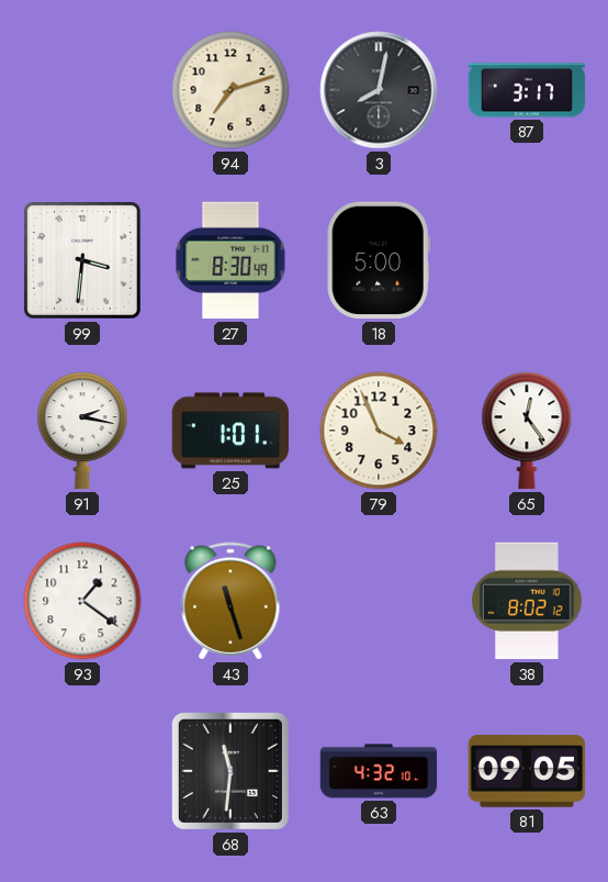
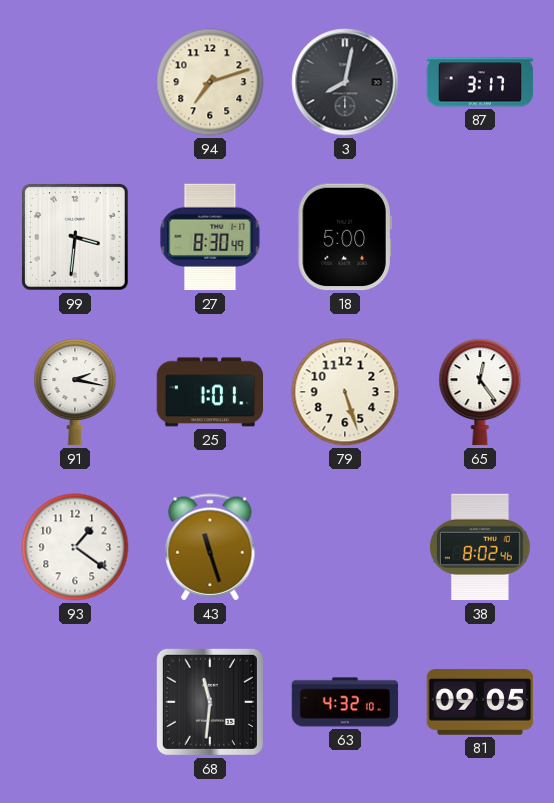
79: 3:56 -> 5:27
38: 8:02:12 -> 8:02:46
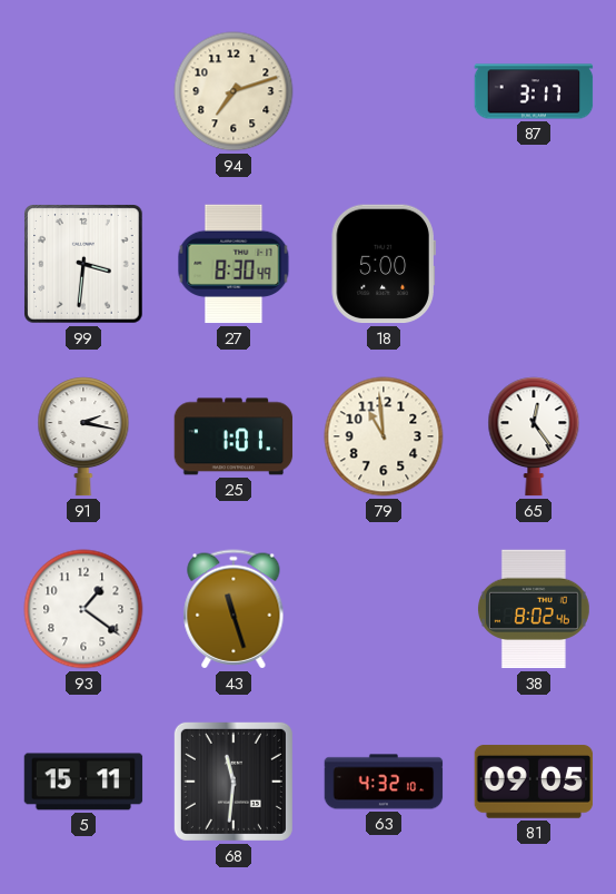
3: 8:02 -> none
79: 5:27 -> 10:59
5: none -> 15:11
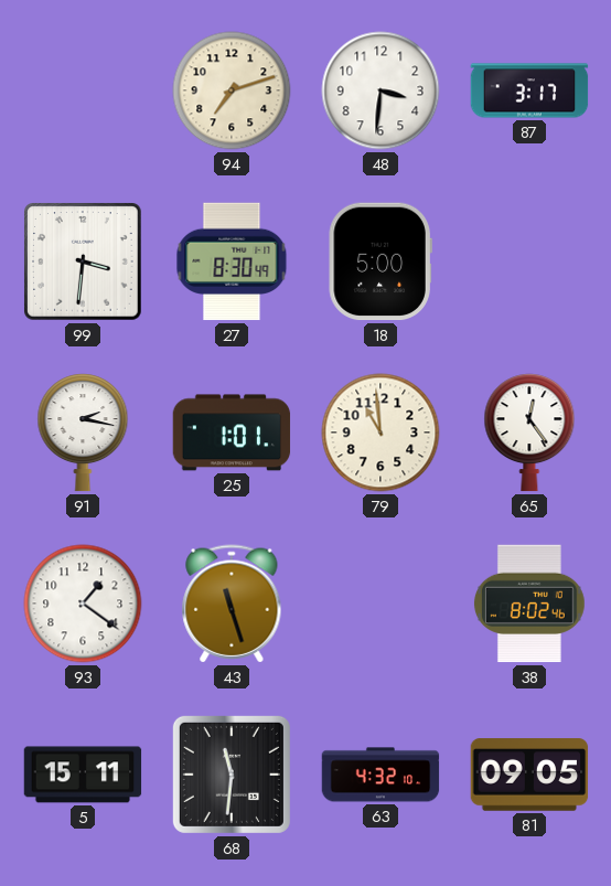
48: none -> 3:31
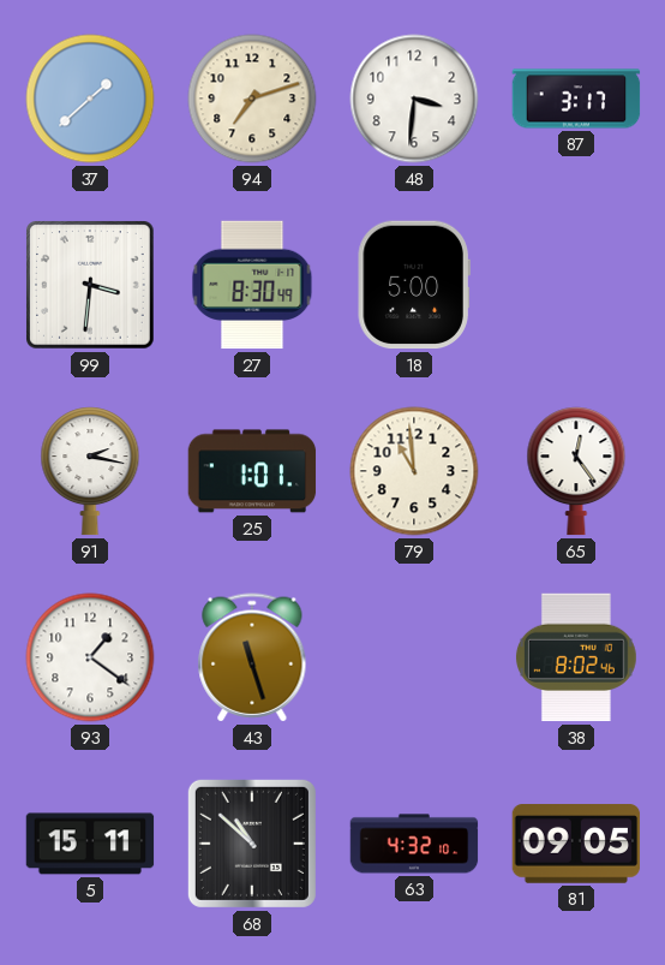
37: none -> 1:38
68: 11:31 -> 10:52
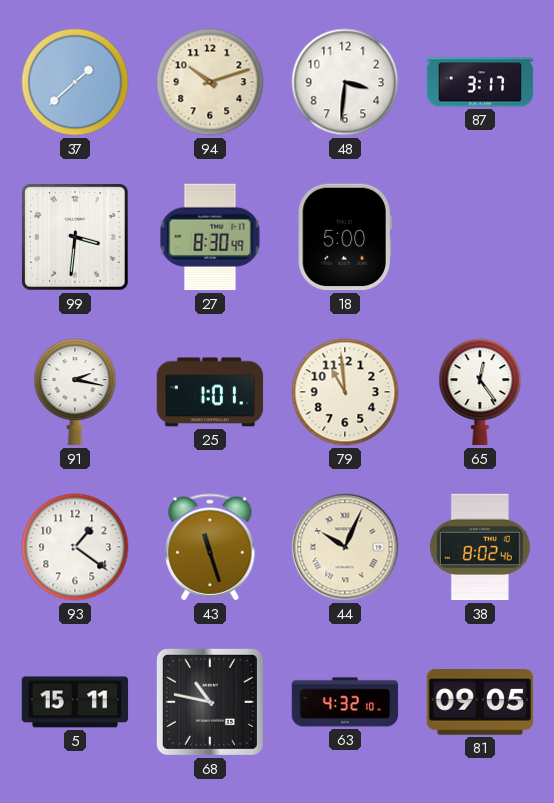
94: 7:12 -> 10:12
44: none -> 10:04
68: 10:52 -> 10:47
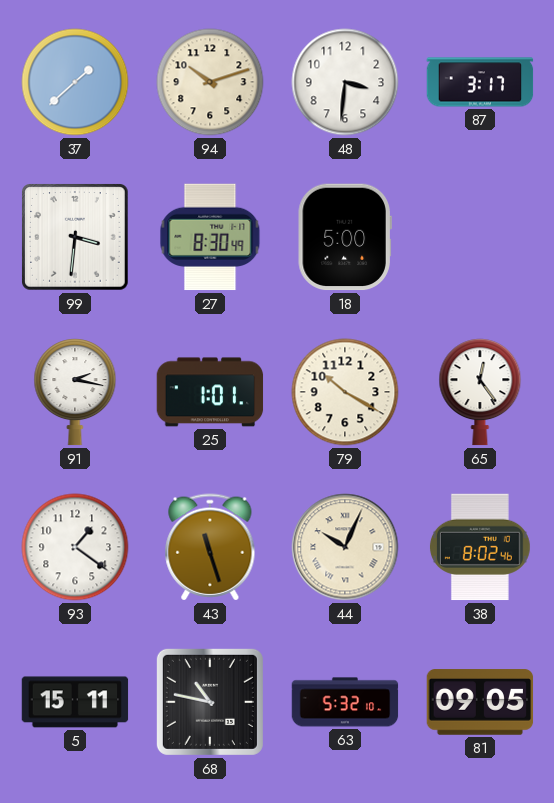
79: 10:59 -> 10:20
63: 4:32 -> 5:32
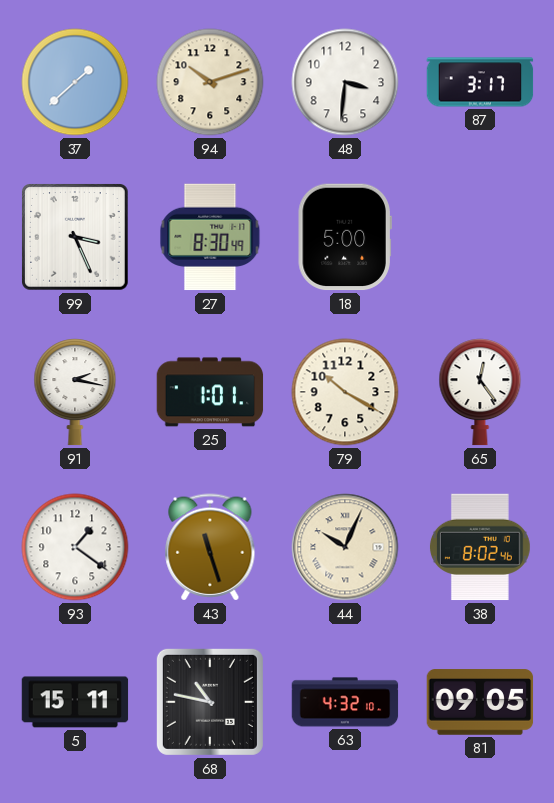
99: 3:31 -> 3:26
63: 5:32 -> 4:32
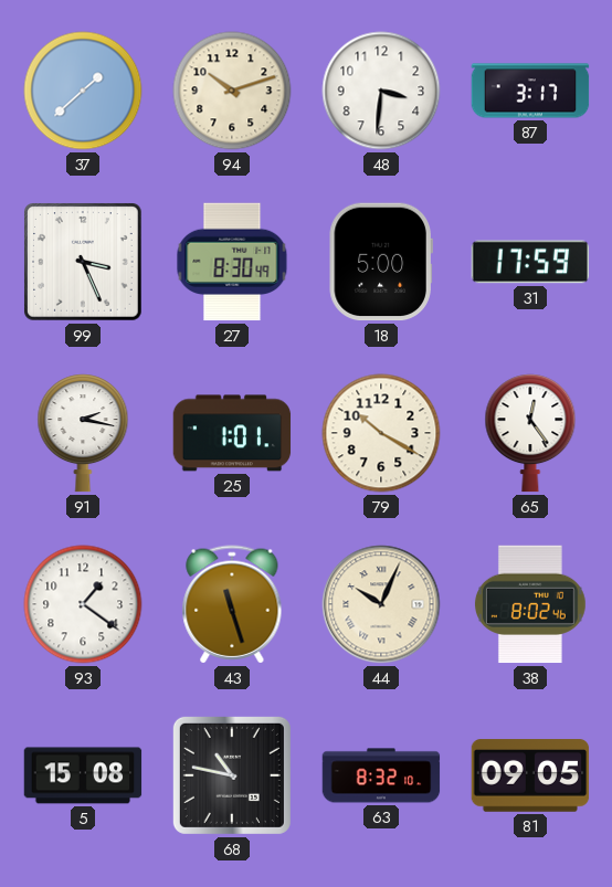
31: none -> 17:59
5: 15:11 -> 15:08
63: 4:32 -> 8:32
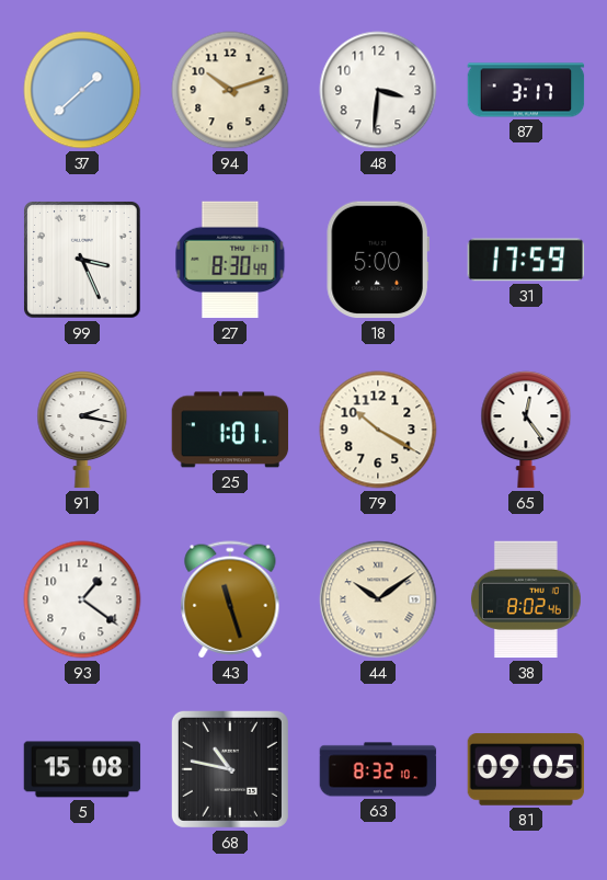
44: 10:04 -> 10:09
